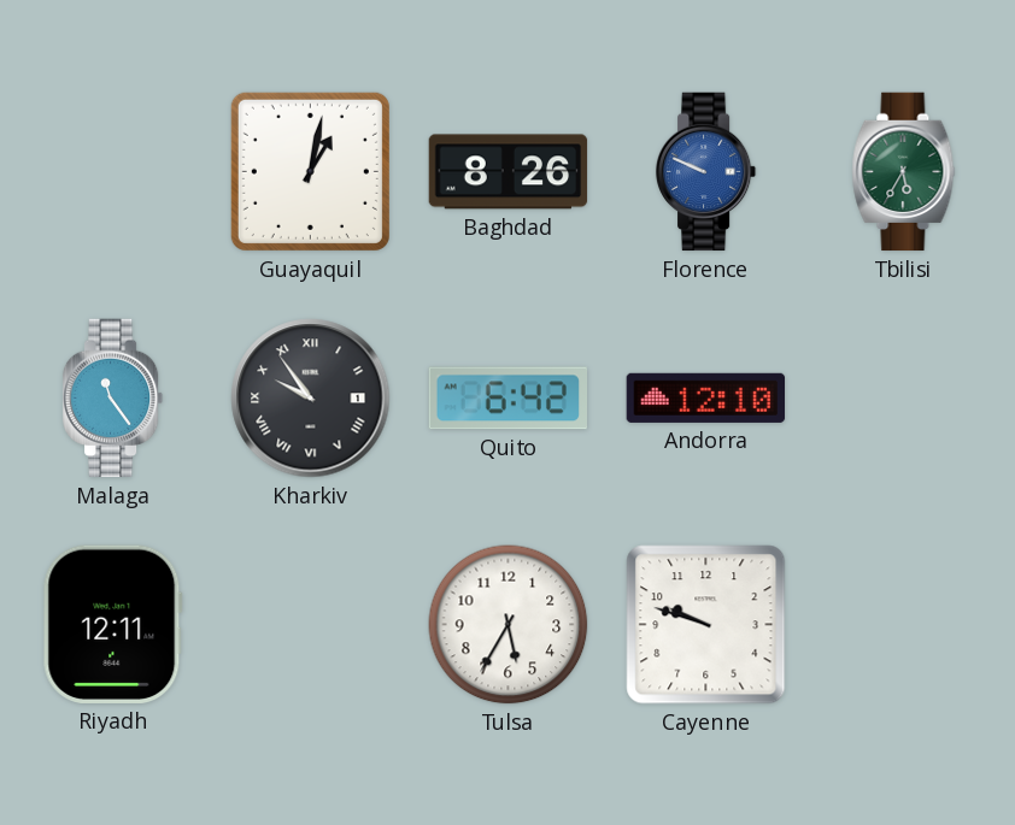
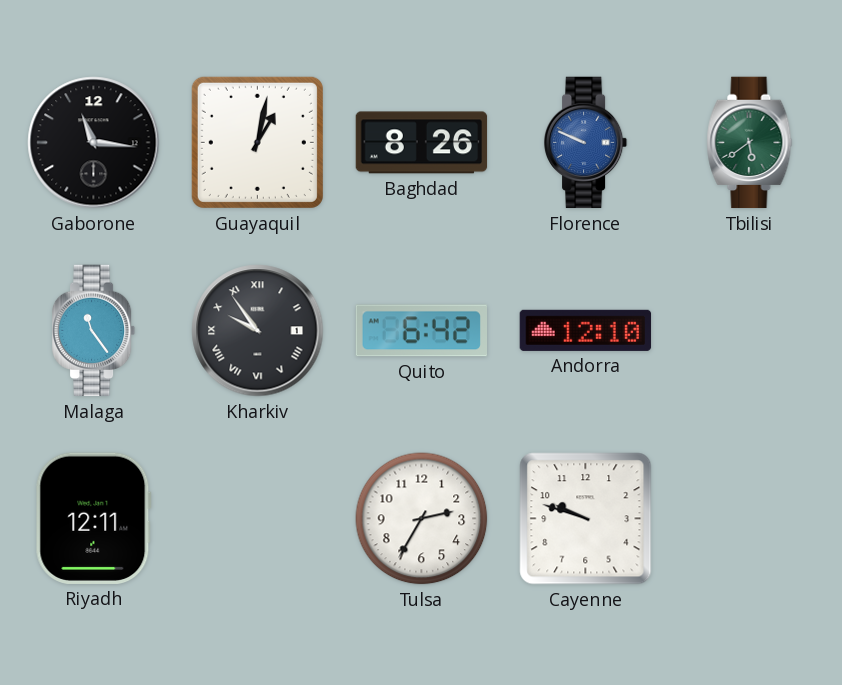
Gaborone: none -> 11:16
Tbilisi: 5:35 -> 5:39
Tulsa: 5:35 -> 2:35
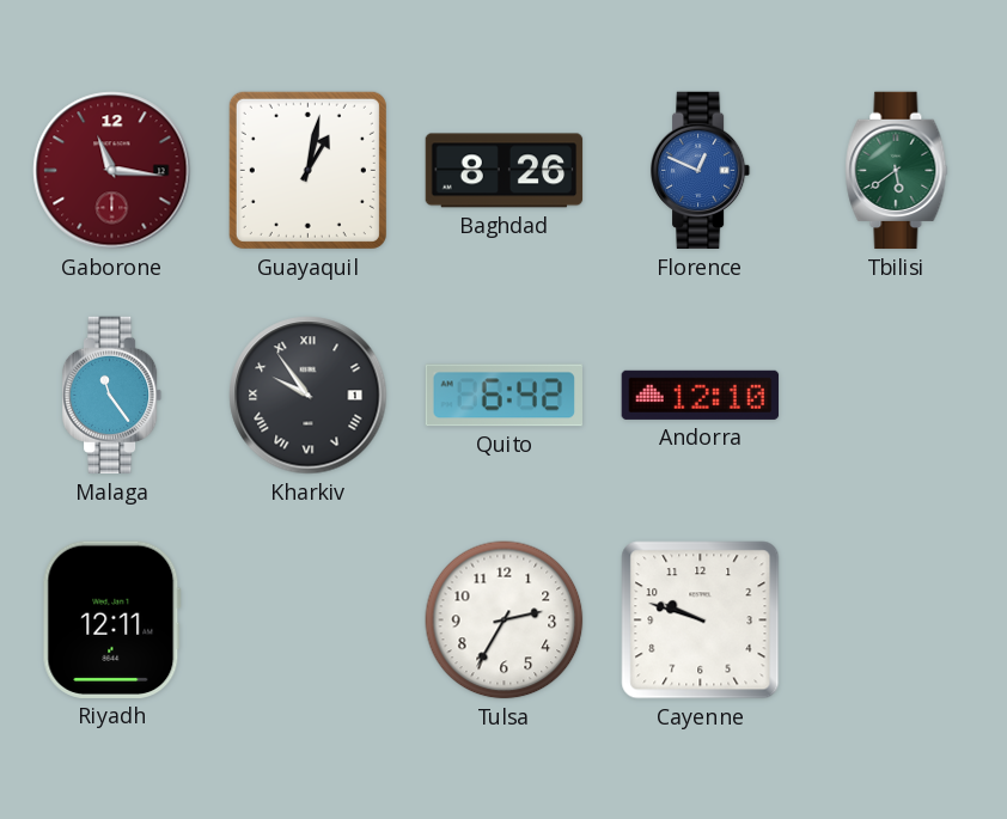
Gaborone dial: black -> burgundy
Florence: 9:49 -> 12:49
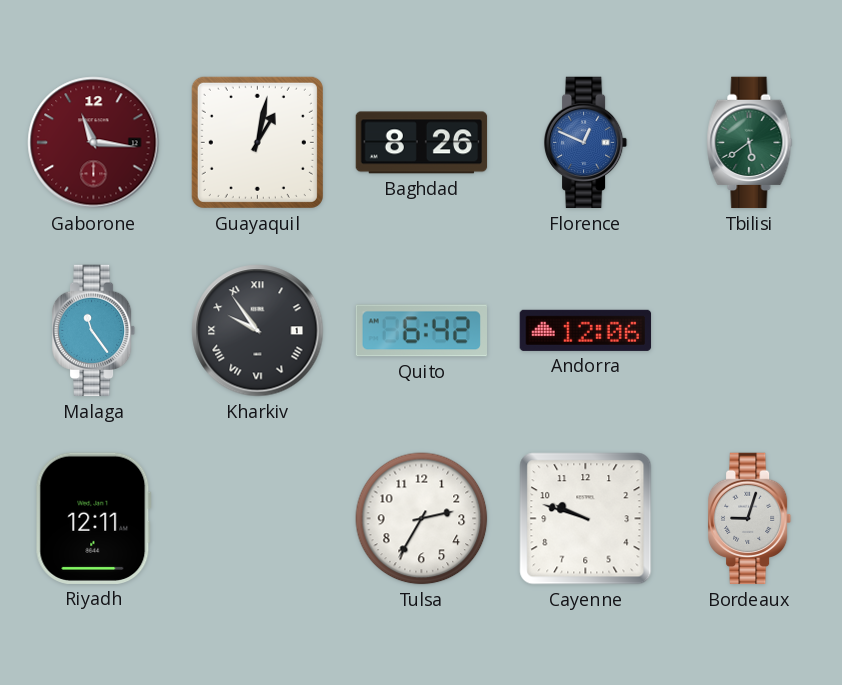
Andorra: 12:10 -> 12:06
Bordeaux: none -> 9:03
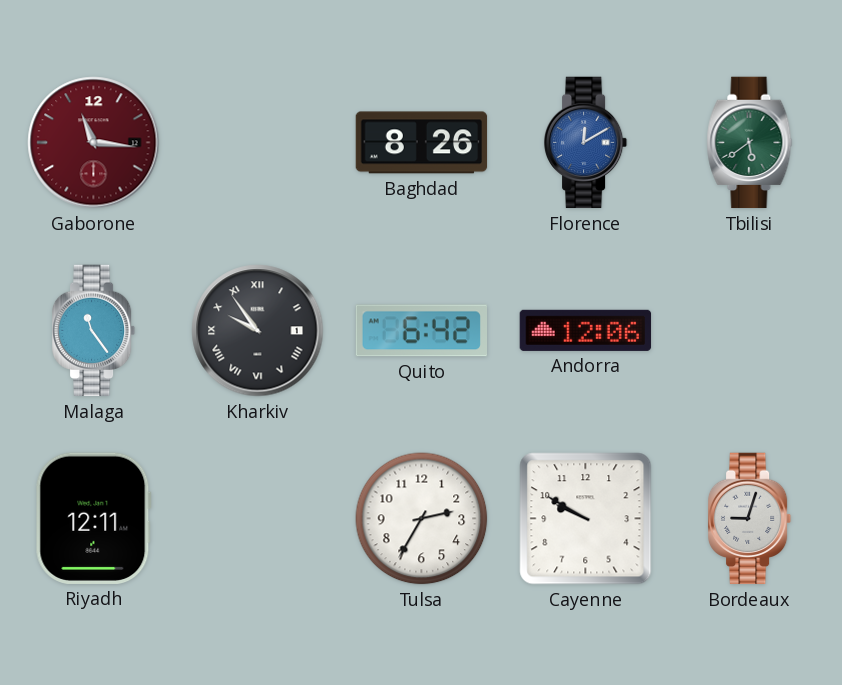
Guayaquil: 1:02 -> none
Florence: 12:49 -> 12:10
Cayenne: 9:48 -> 9:50
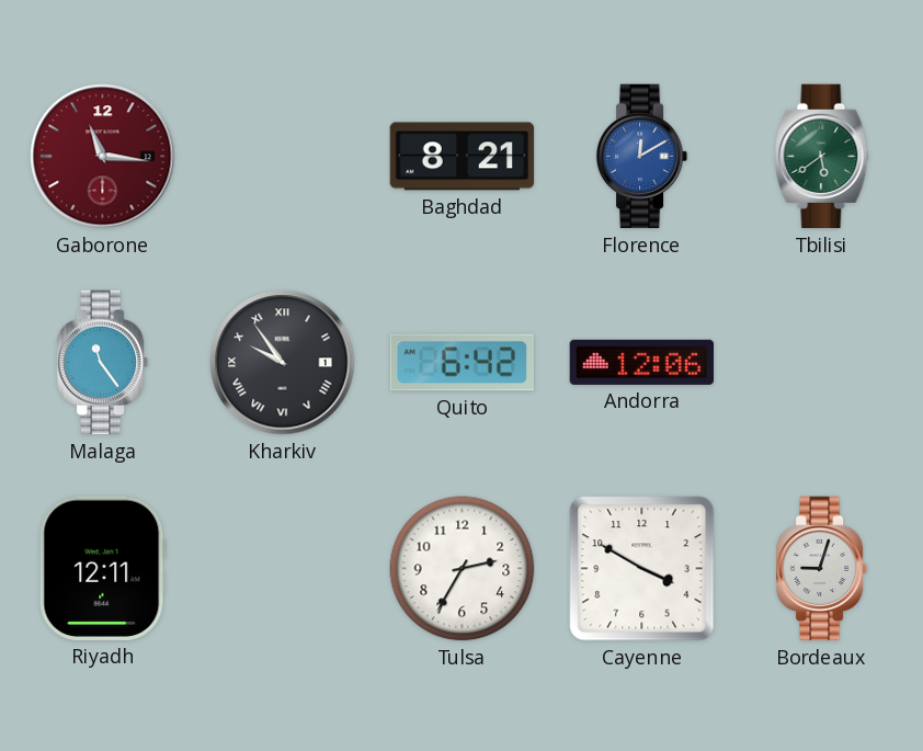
Baghdad: 8:26 -> 8:21
Cayenne: 9:50 -> 3:50
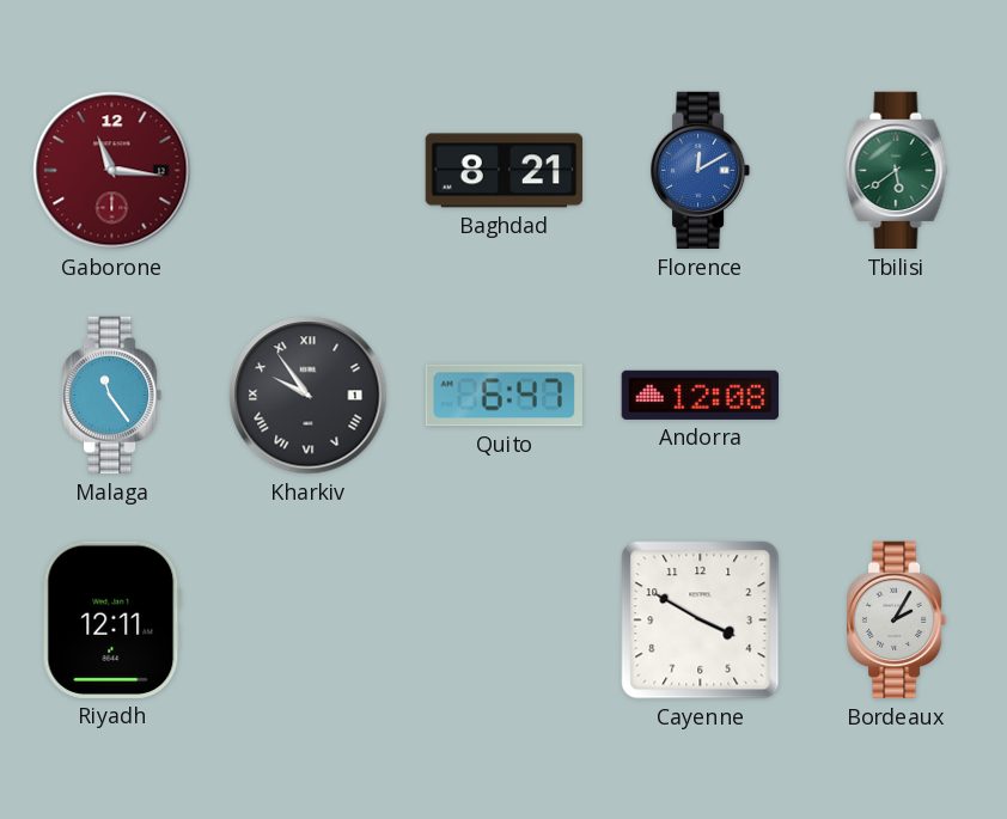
Quito: 6:42 -> 6:47
Andorra: 12:06 -> 12:08
Tulsa: 2:35 -> none
Bordeaux: 9:03 -> 2:05
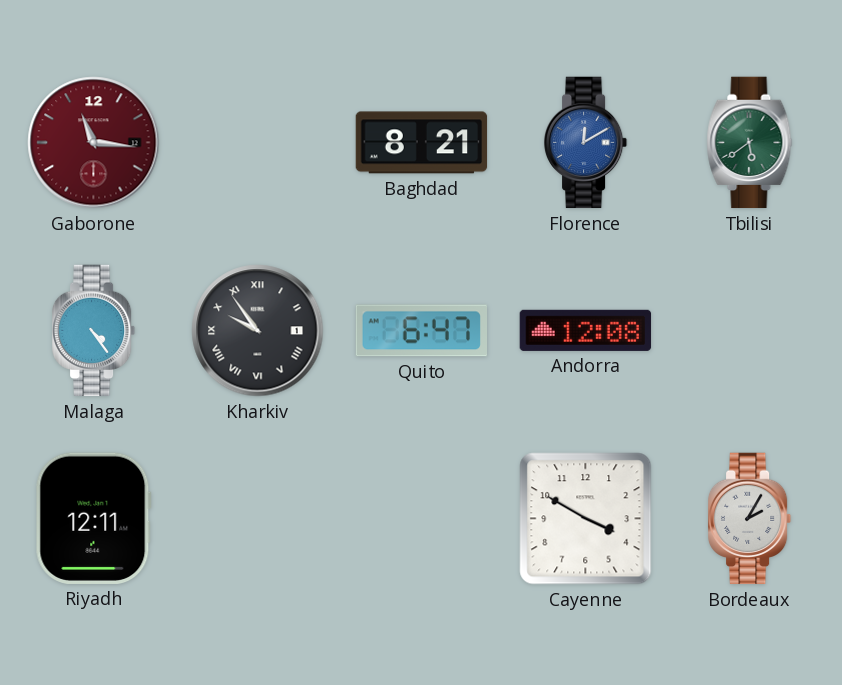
Malaga: 11:24 -> 4:24
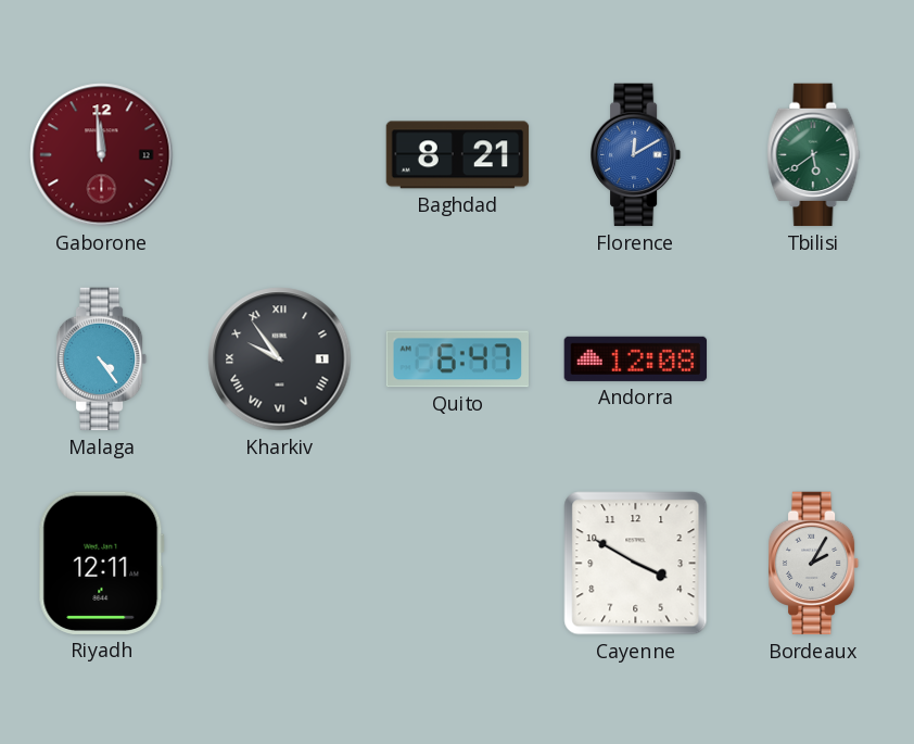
Gaborone: 11:16 -> 11:59
